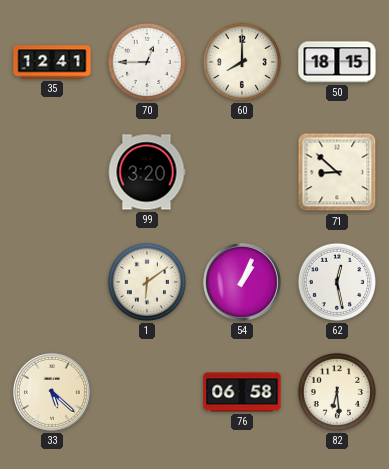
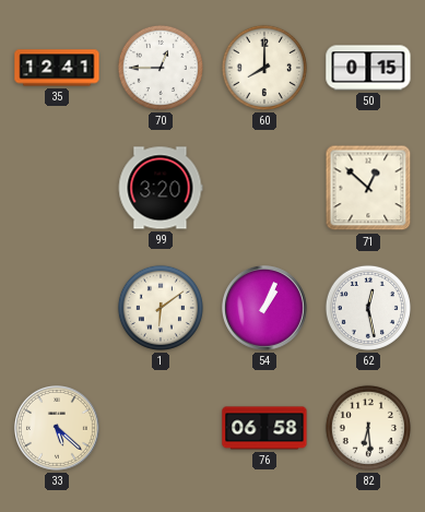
50: 18:15 -> 0:15
71: 8:52 -> 12:52
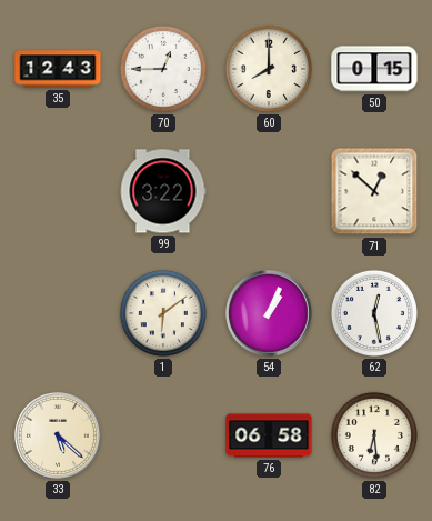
35: 12:41 -> 12:43
99: 3:20 -> 3:22
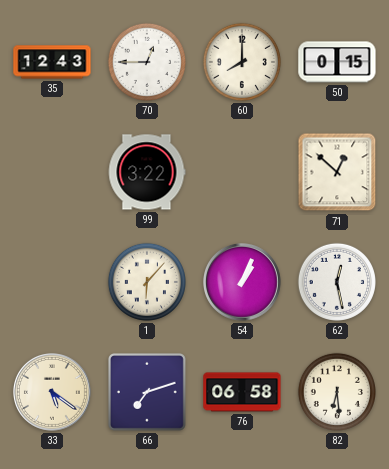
1: 6:09 -> 6:07
33: 5:22 -> 5:21
66: none -> 7:12
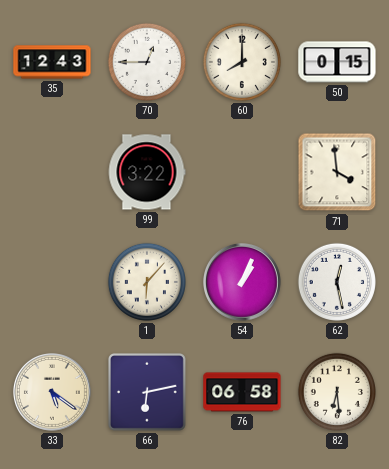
71: 12:52 -> 3:59
66: 7:12 -> 6:13
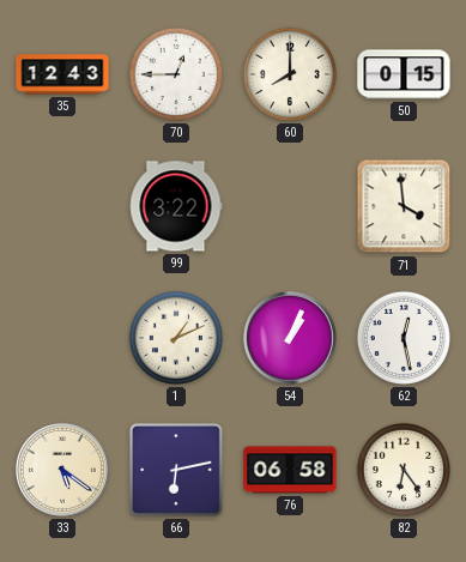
1: 6:07 -> 1:11
82: 6:29 -> 6:24
